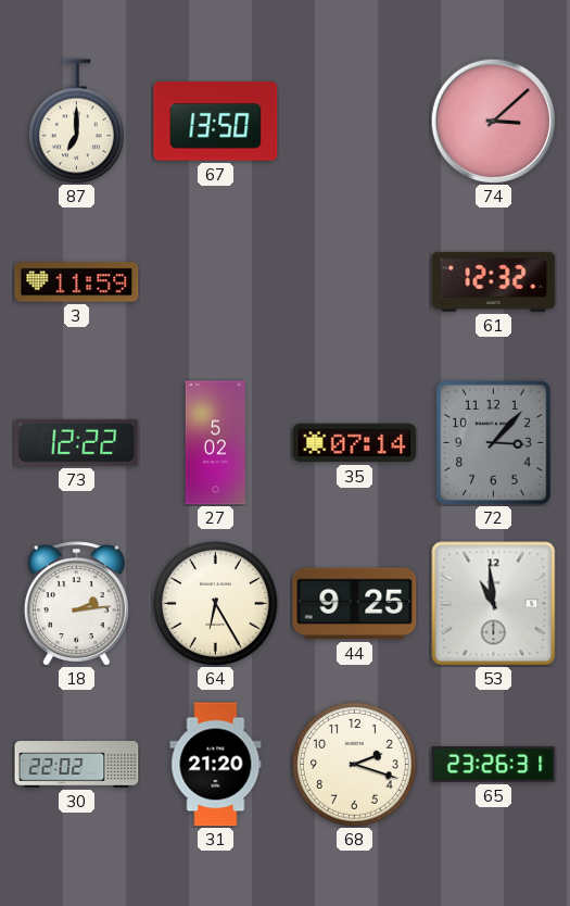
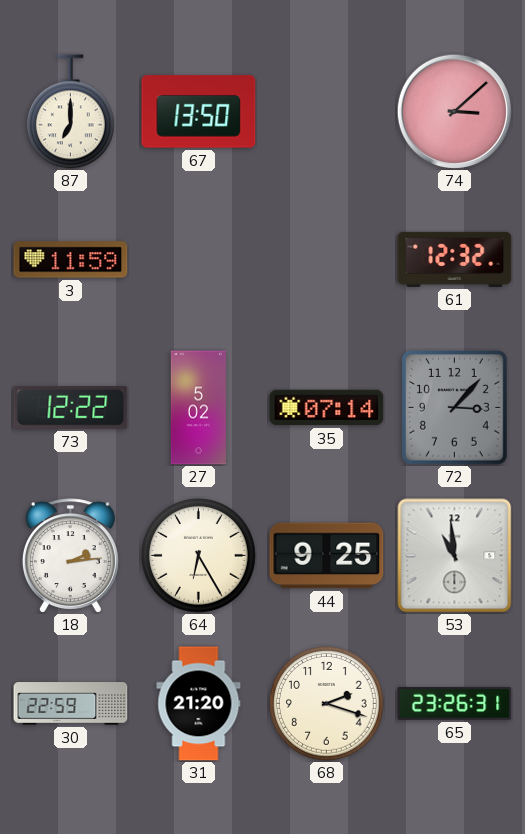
30: 22:02 -> 22:59
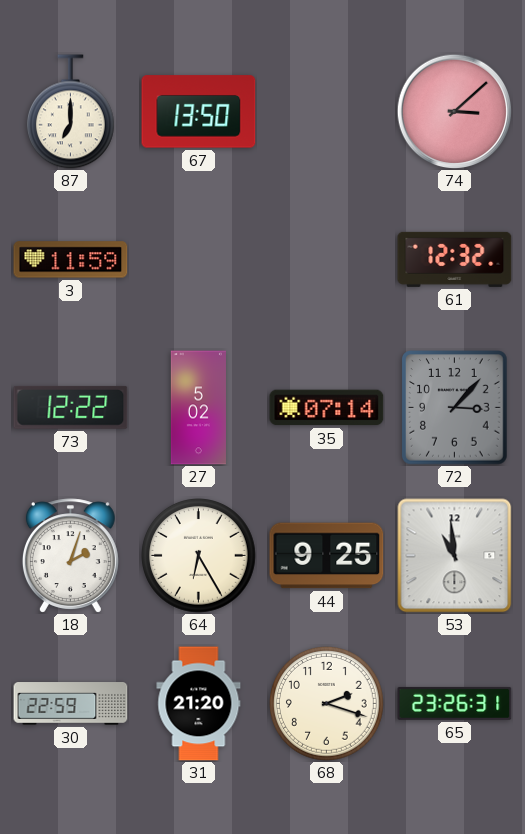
18: 2:14 -> 2:03
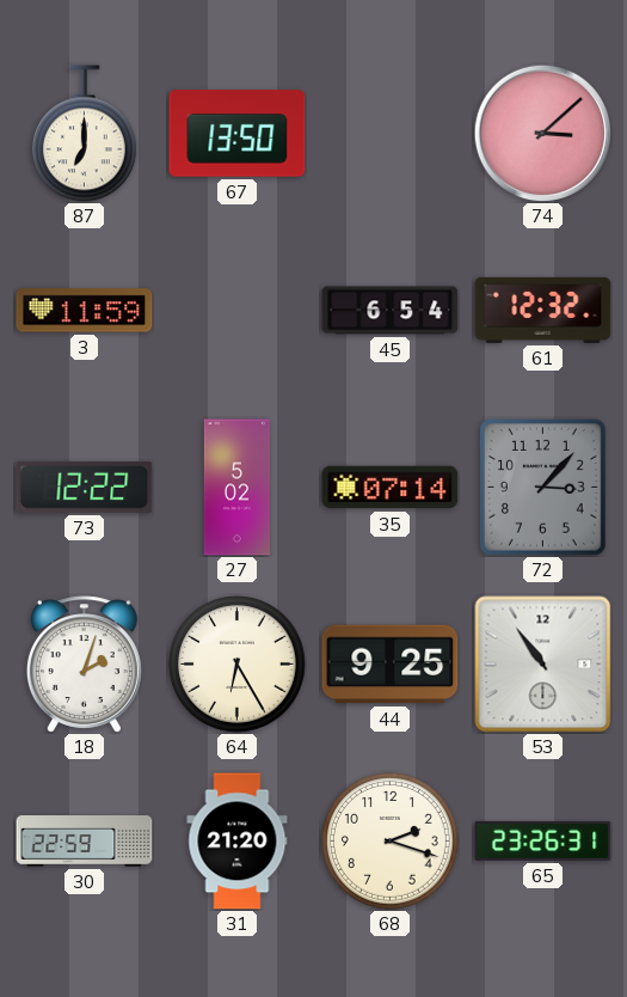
45: none -> 6:54
53: 10:59 -> 10:54
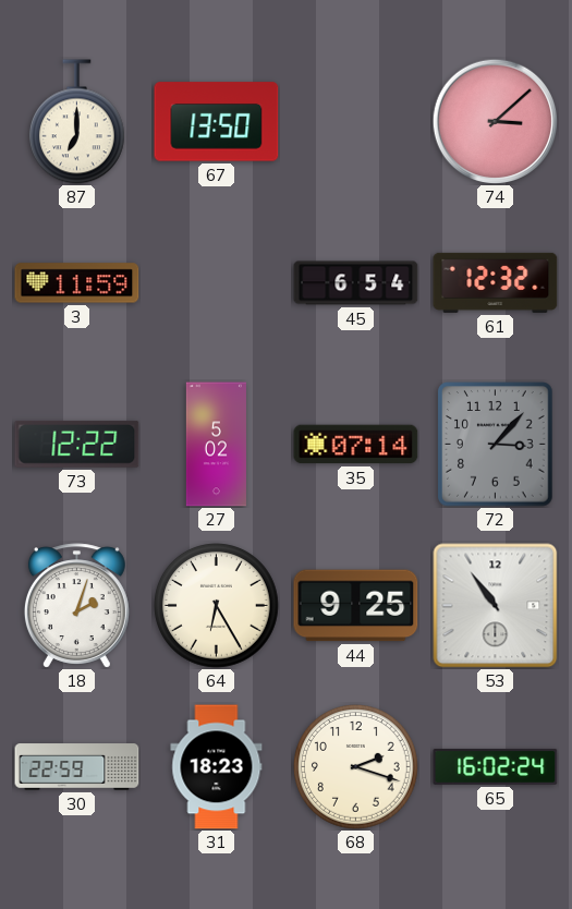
31: 21:20 -> 18:23
65: 23:26 -> 16:02
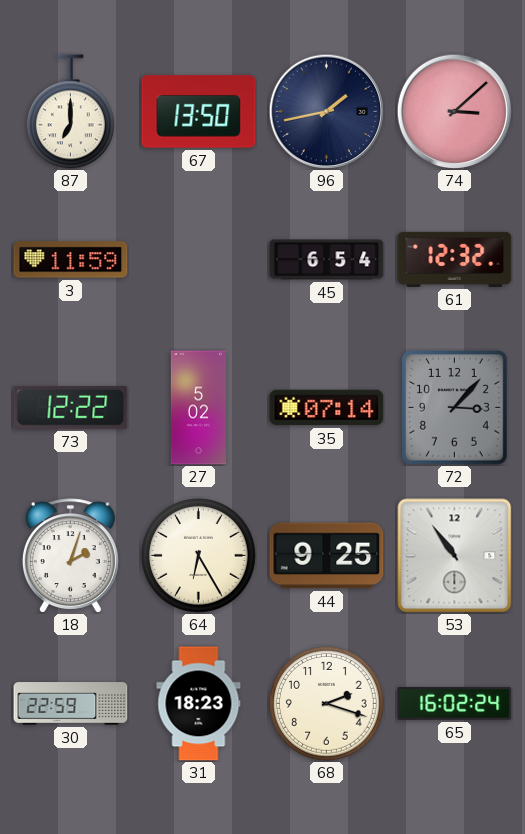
96: none -> 1:43
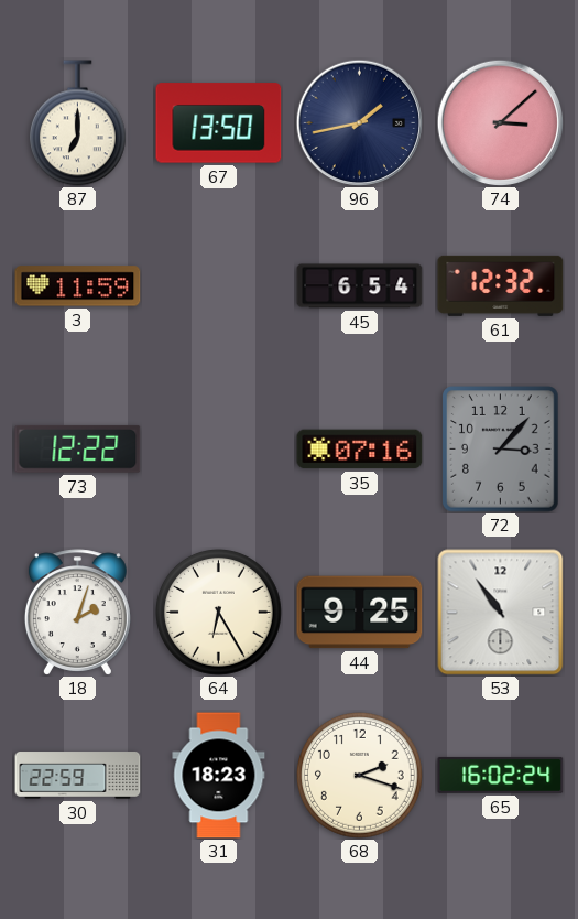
27: 5:02 -> none
35: 07:14 -> 07:16
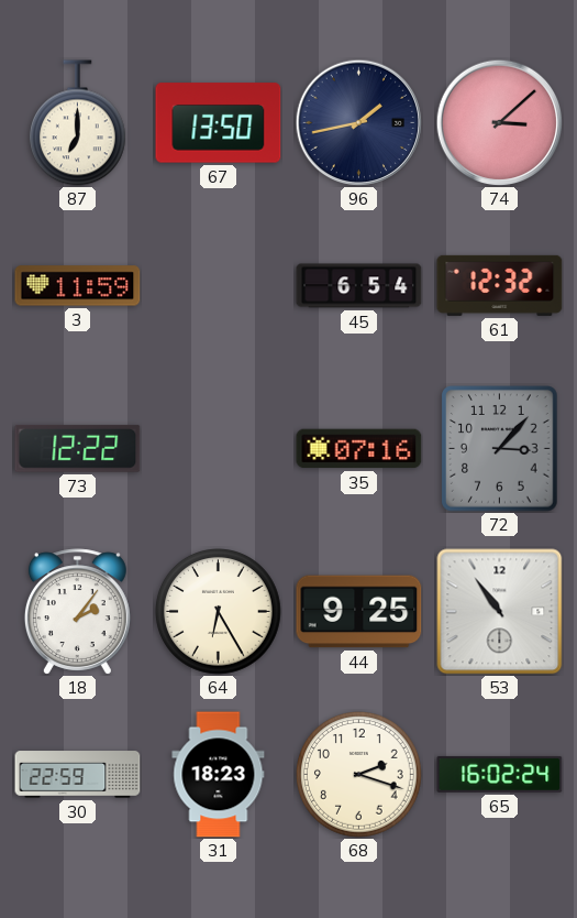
18: 2:03 -> 2:06
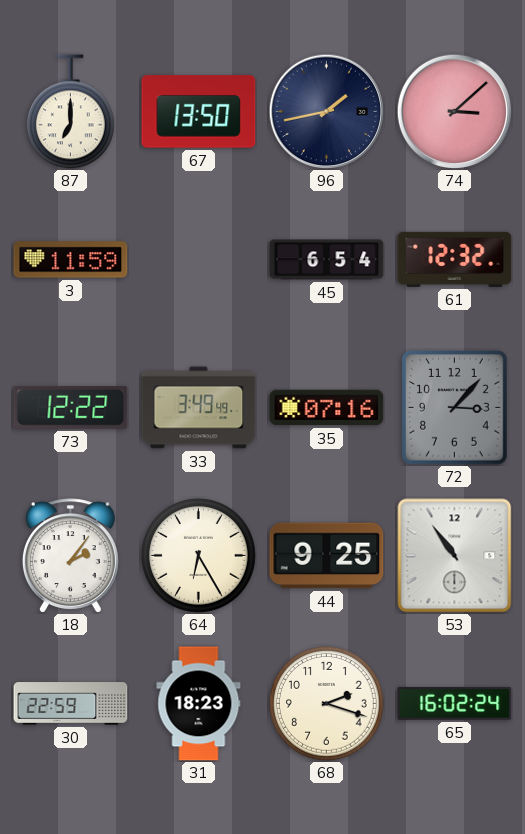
33: none -> 3:49
